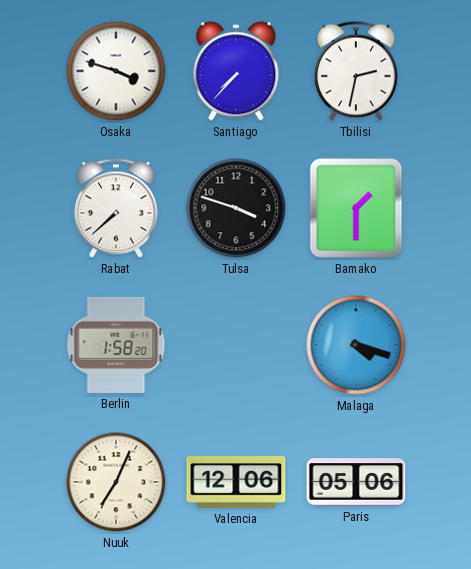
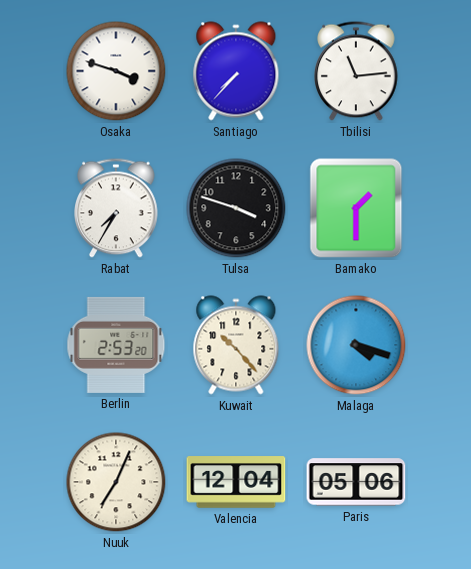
Tbilisi: 2:32 -> 11:14
Rabat: 7:38 -> 7:35
Berlin: 1:58 -> 2:53
Kuwait: none -> 10:23
Valencia: 12:06 -> 12:04
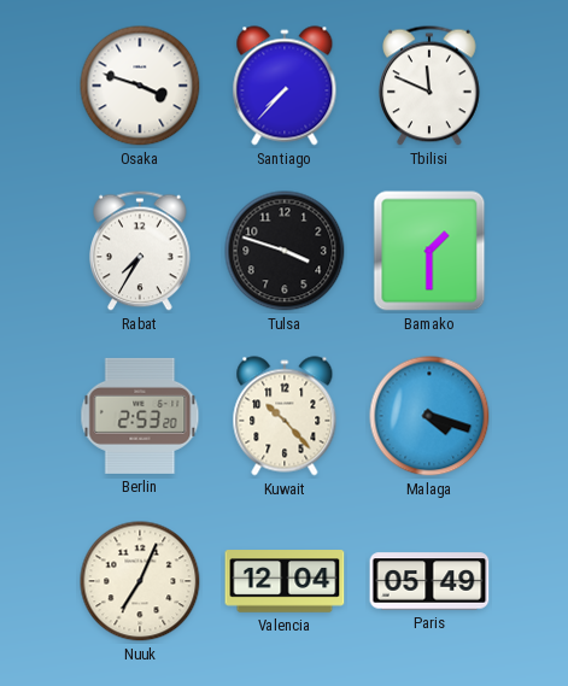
Tbilisi: 11:14 -> 11:49
Paris: 05:06 -> 05:49
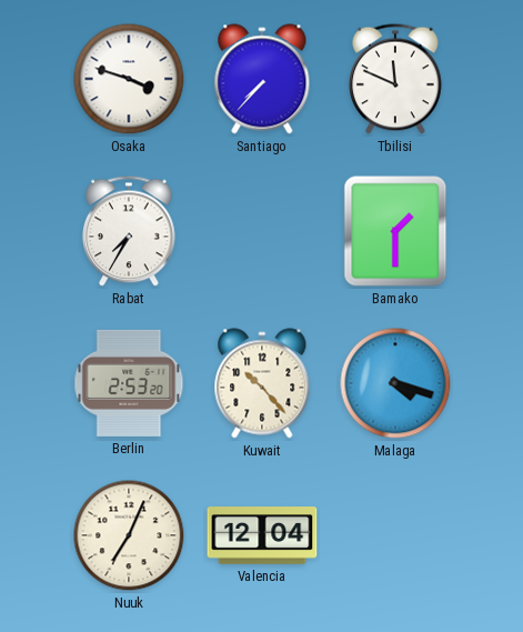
Tulsa: 3:48 -> none
Paris: 05:49 -> none
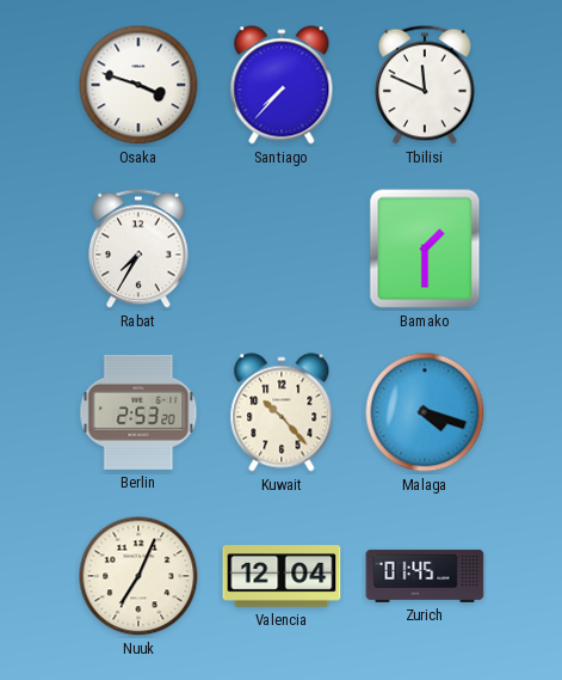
Zurich: none -> 01:45
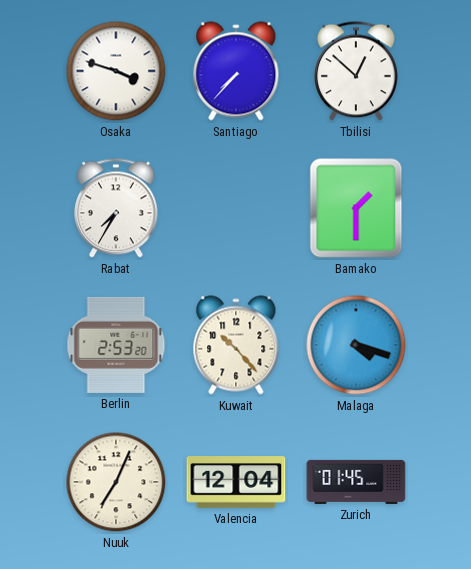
Tbilisi: 11:49 -> 12:52
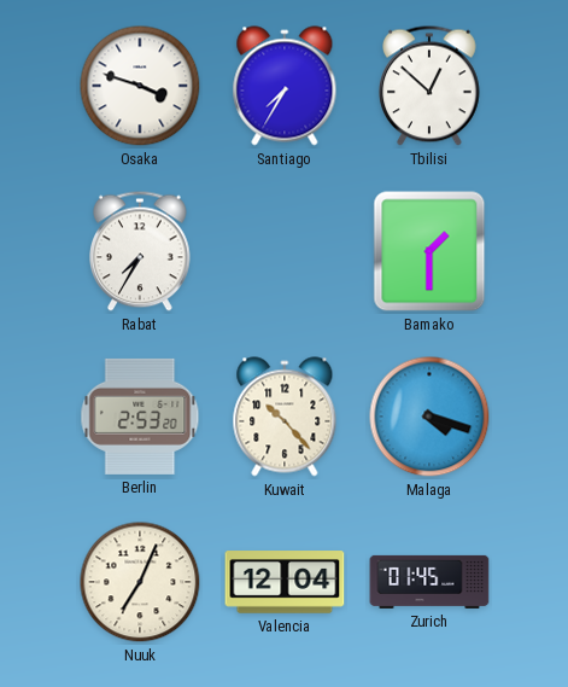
Santiago: 7:37 -> 7:35
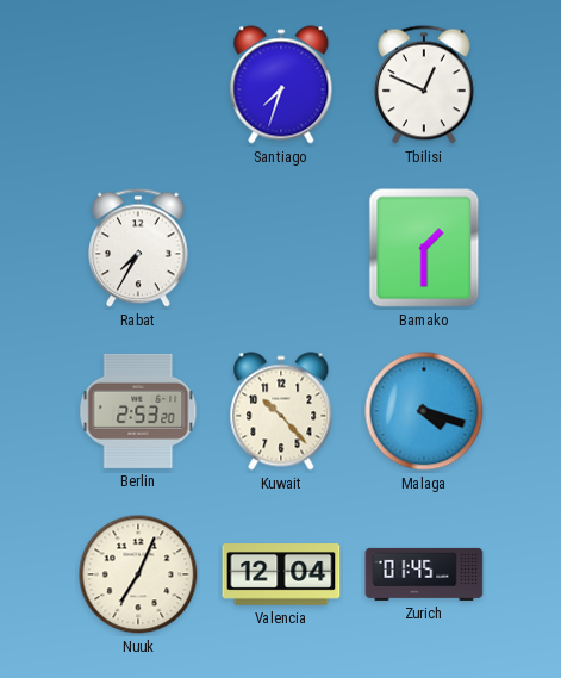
Osaka: 3:48 -> none
Santiago: 7:35 -> 7:33
Tbilisi: 12:52 -> 12:49
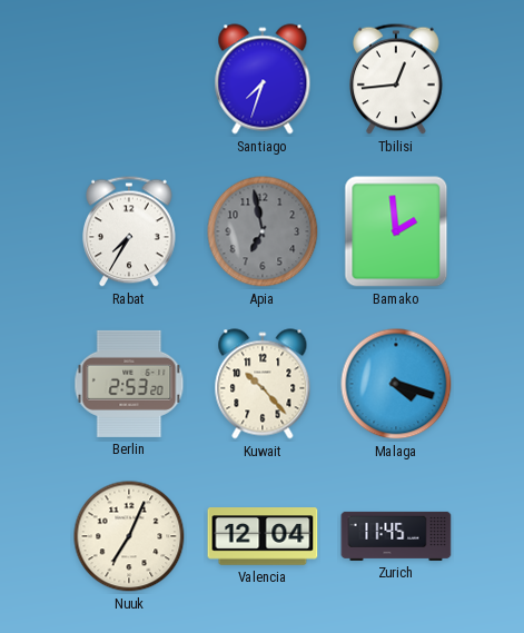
Tbilisi: 12:49 -> 12:44
Apia: none -> 6:58
Bamako: 1:30 -> 1:59
Zurich: 01:45 -> 11:45
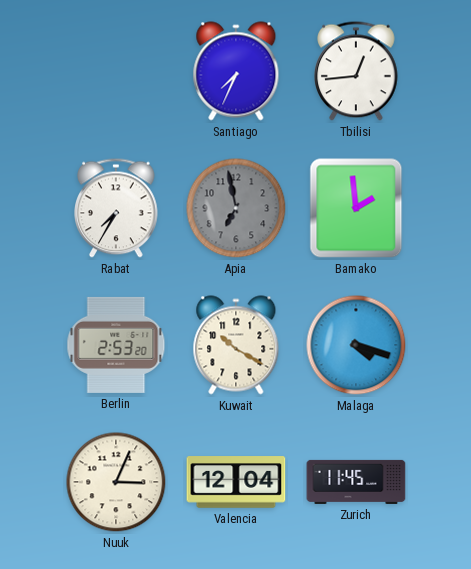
Santiago: 7:33 -> 7:34
Kuwait: 10:23 -> 10:20
Nuuk: 7:04 -> 3:04
